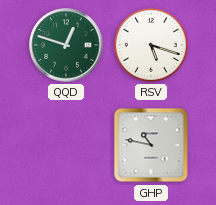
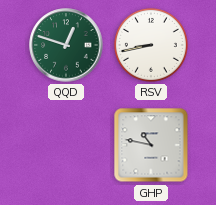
RSV: 5:18 -> 8:43
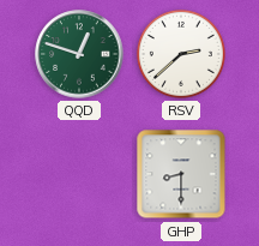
RSV: 8:43 -> 2:38
GHP: 10:47 -> 8:30
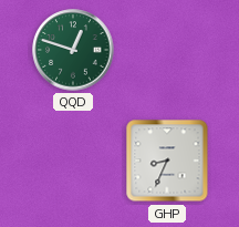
RSV: 2:38 -> none
GHP: 8:30 -> 8:34
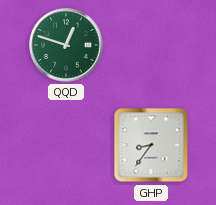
GHP: 8:34 -> 8:36
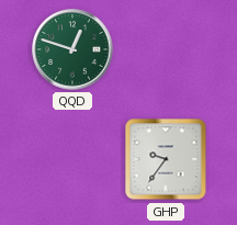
GHP: 8:36 -> 9:36
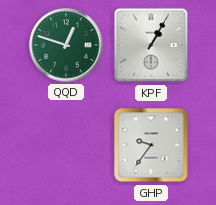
KPF: none -> 1:05
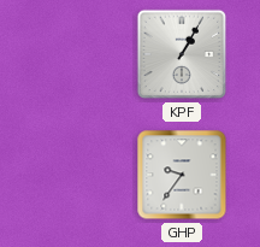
QQD: 12:48 -> none
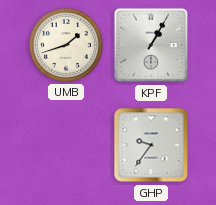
UMB: none -> 1:42
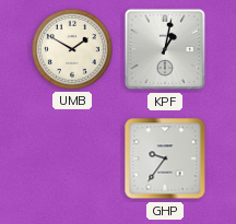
UMB: 1:42 -> 1:50
KPF: 1:05 -> 1:02
